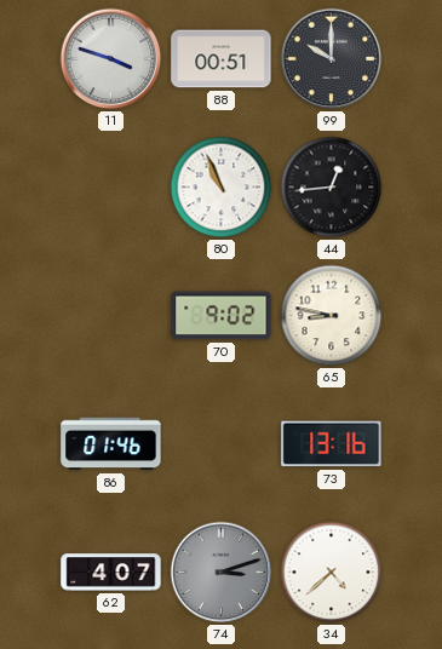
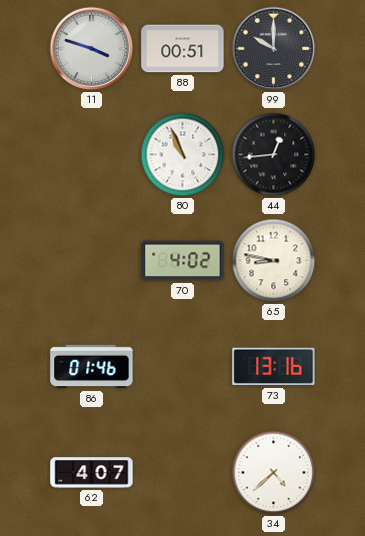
70: 9:02 -> 4:02
74: 3:12 -> none
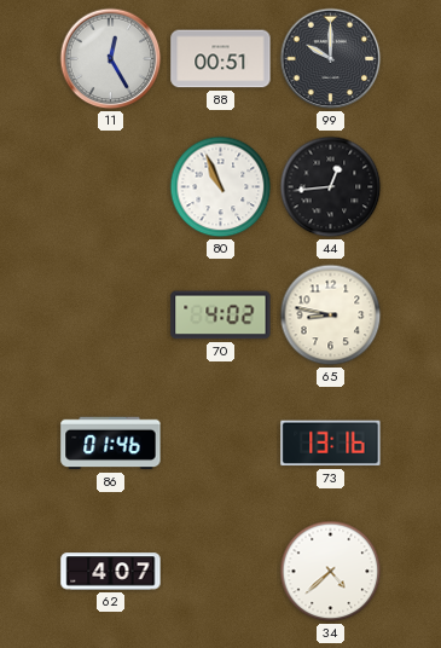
11: 3:48 -> 12:25
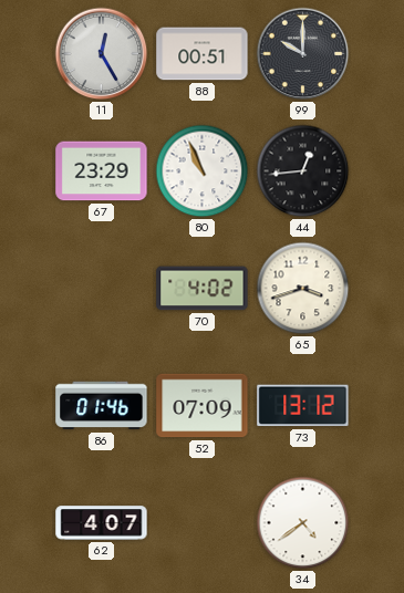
67: none -> 23:29
65: 8:47 -> 3:42
52: none -> 07:09
73: 13:16 -> 13:12
34: 4:38 -> 4:39
